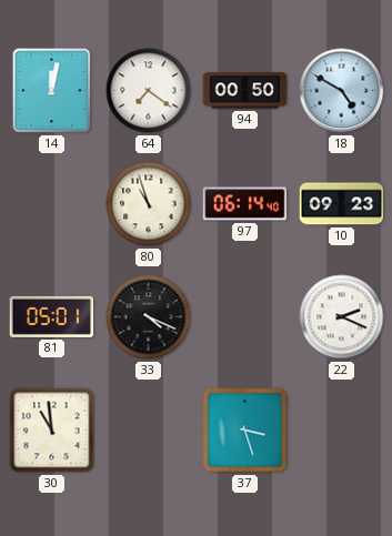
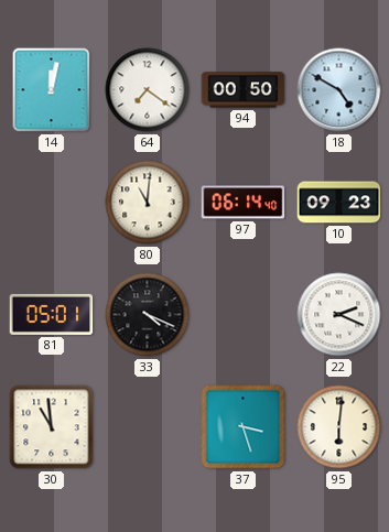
80: 10:57 -> 11:01
95: none -> 6:01
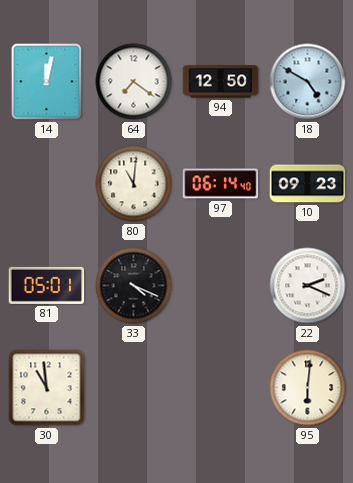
94: 00:50 -> 12:50
37: 3:27 -> none
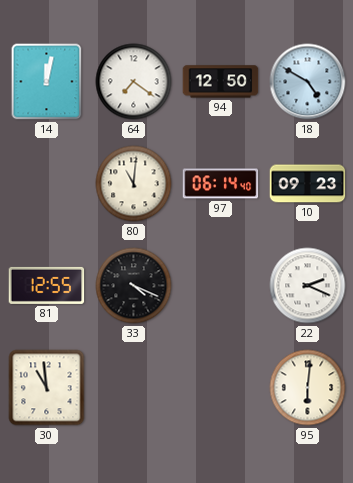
81: 05:01 -> 12:55
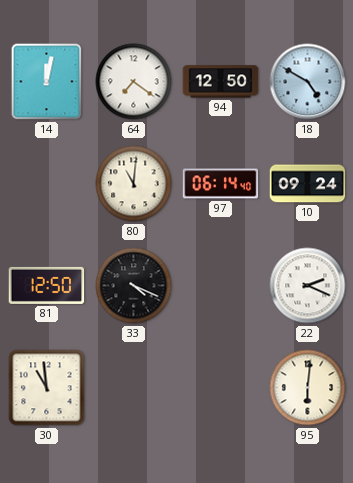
10: 09:23 -> 09:24
81: 12:55 -> 12:50
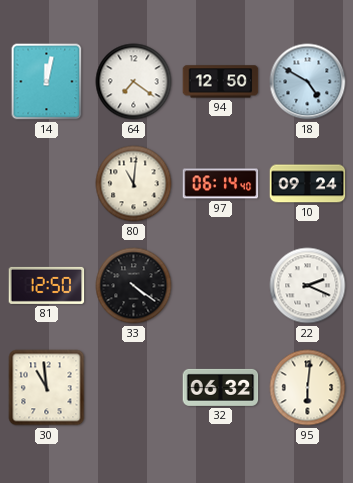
33: 4:19 -> 4:21
32: none -> 06:32
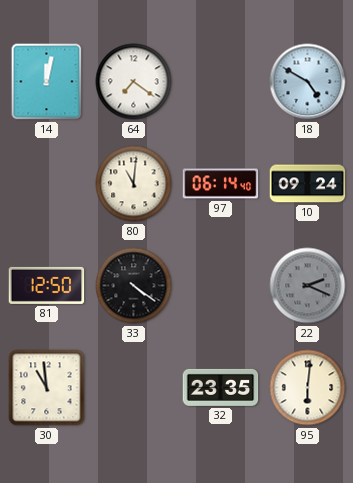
94: 12:50 -> none
22 dial: white -> grey
32: 06:32 -> 23:35
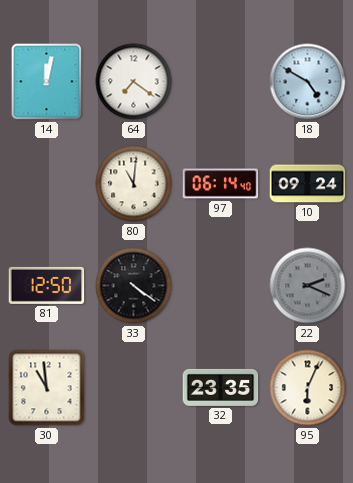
95: 6:01 -> 6:04
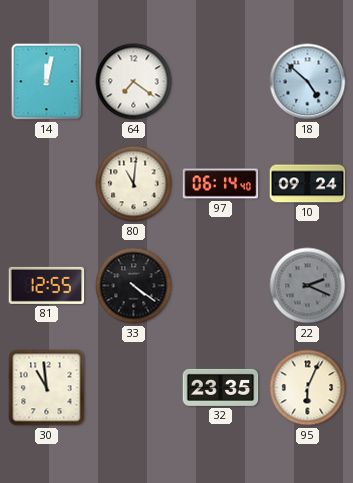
18: 4:50 -> 4:52
81: 12:50 -> 12:55
